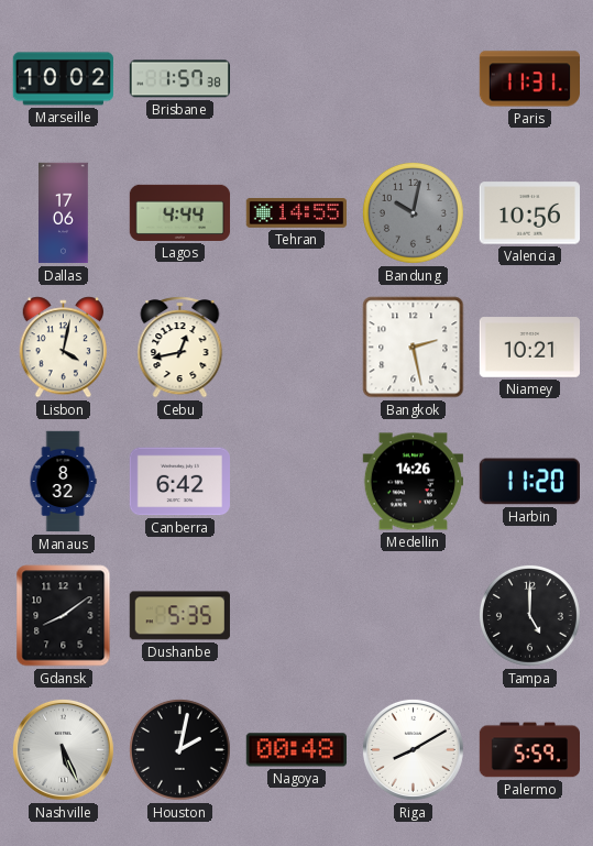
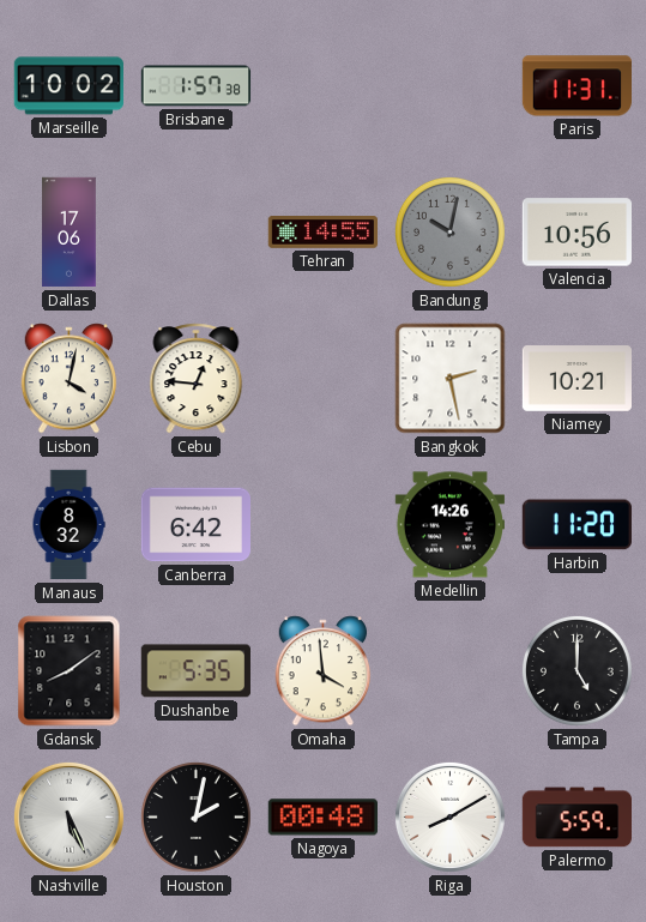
Lagos: 4:44 -> none
Cebu: 12:43 -> 12:46
Omaha: none -> 3:59
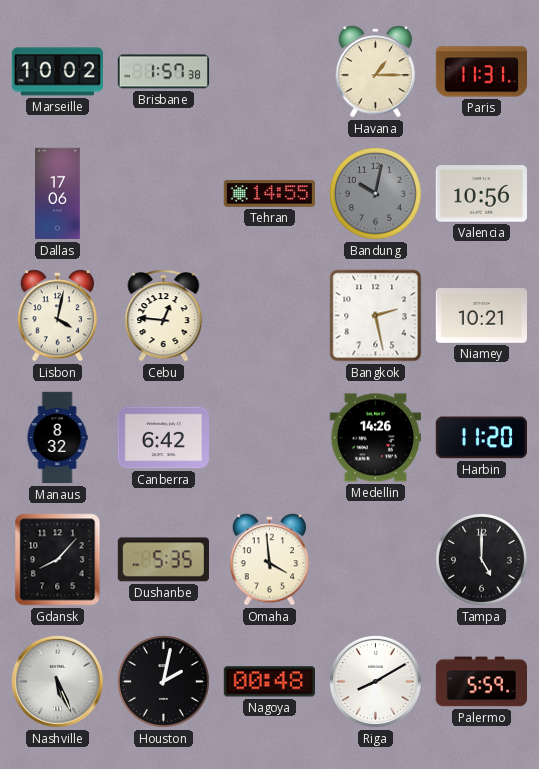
Havana: none -> 1:15
Gdansk: 8:09 -> 8:07
